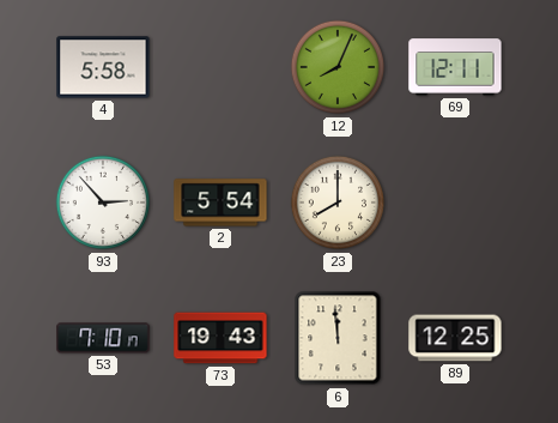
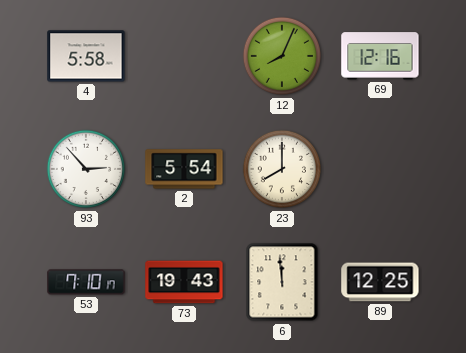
69: 12:11 -> 12:16
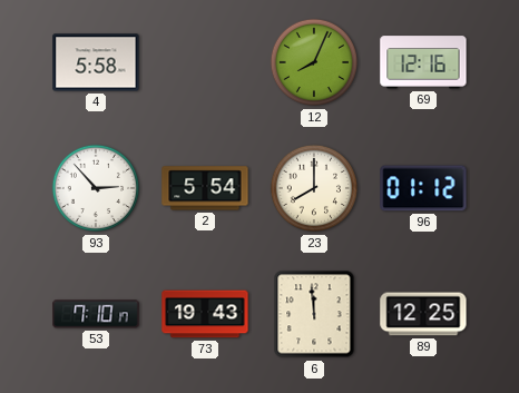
96: none -> 01:12
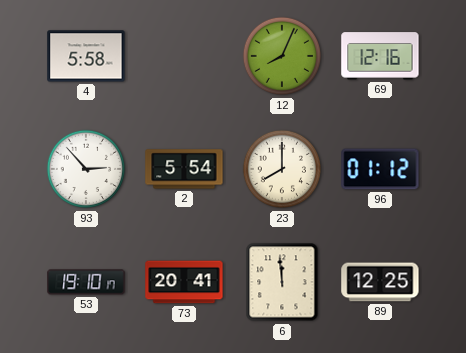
53: 7:10 -> 19:10
73: 19:43 -> 20:41
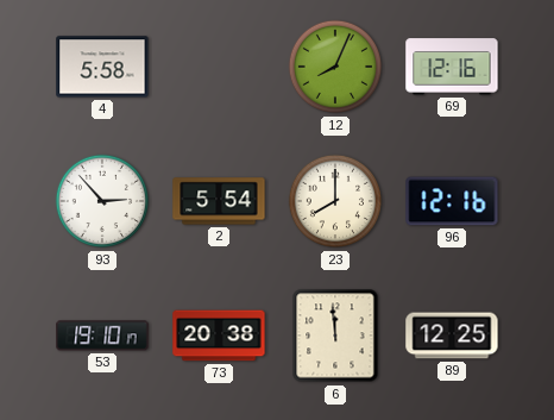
96: 01:12 -> 12:16
73: 20:41 -> 20:38
